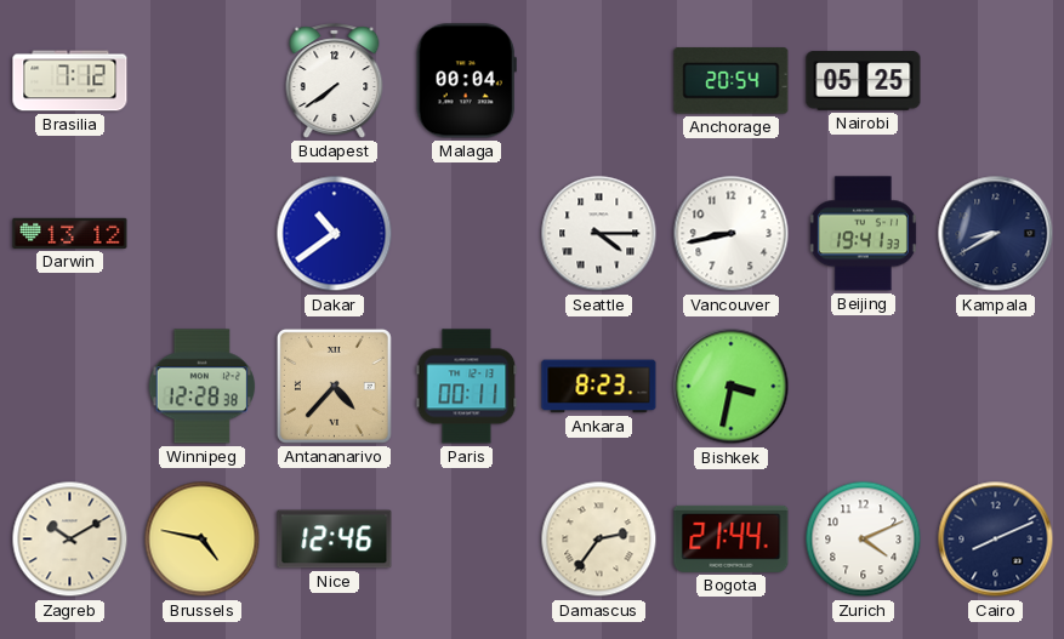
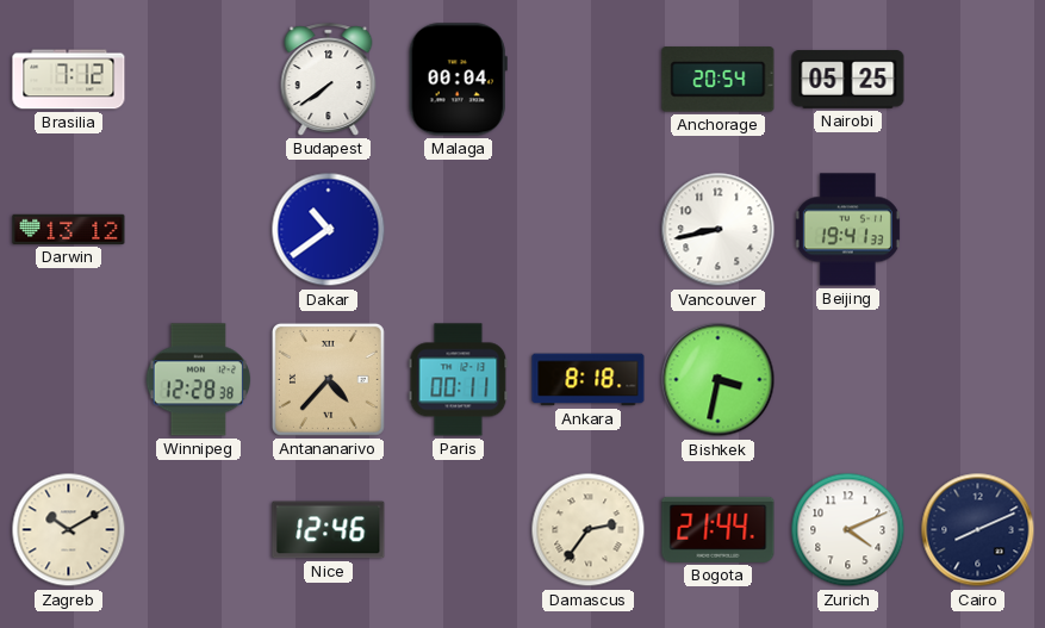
Seattle: 4:15 -> none
Kampala: 8:40 -> none
Ankara: 8:23 -> 8:18
Brussels: 4:47 -> none
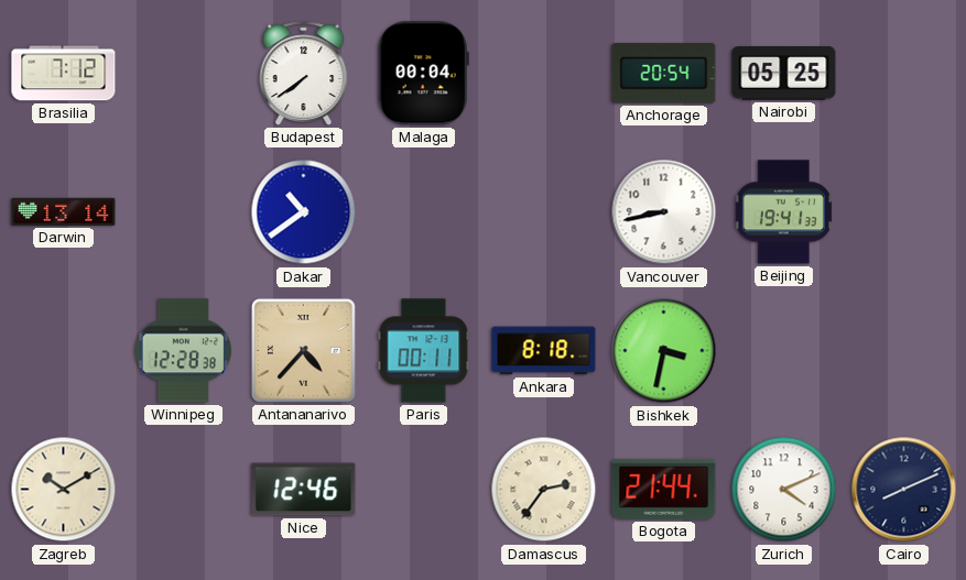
Darwin: 13:12 -> 13:14
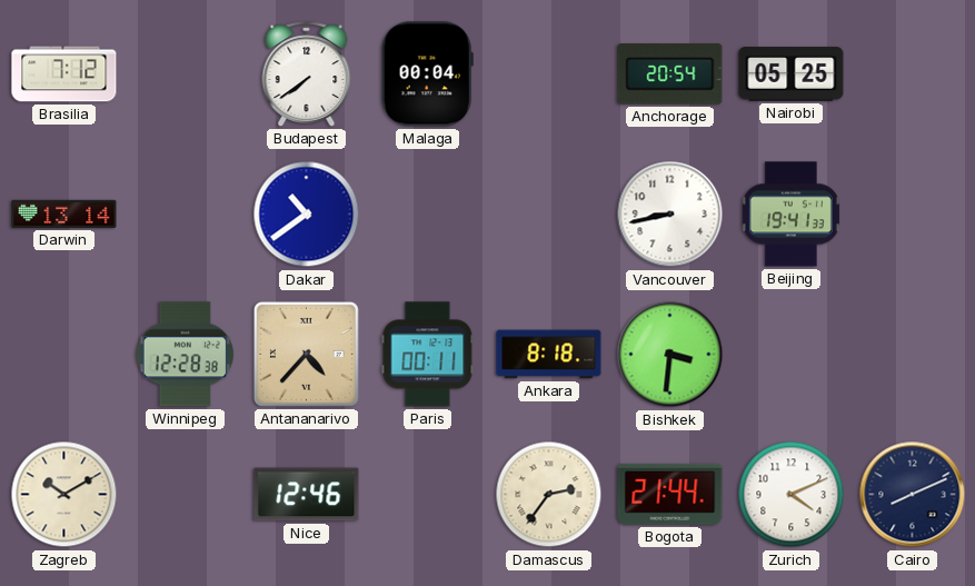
Bishkek: 3:32 -> 3:31
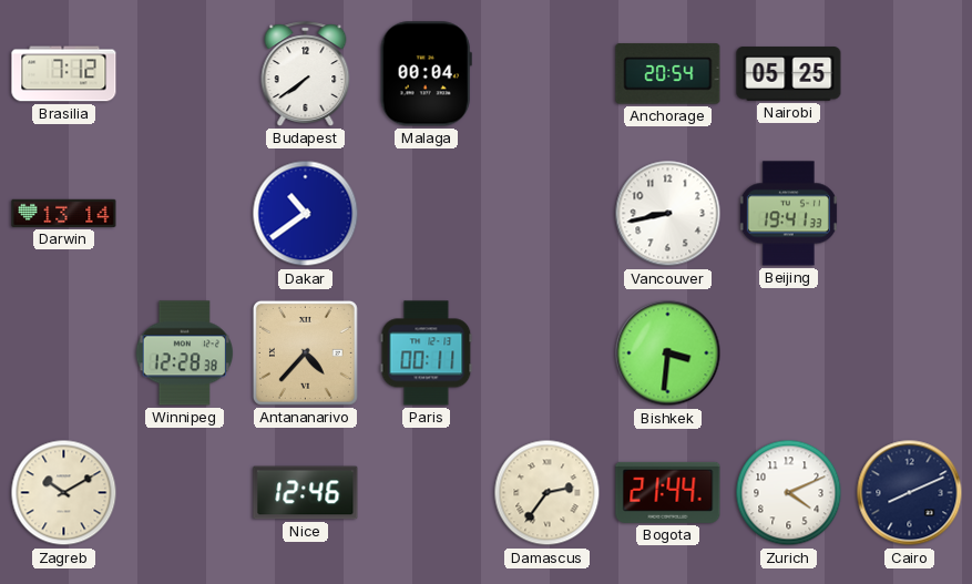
Ankara: 8:18 -> none
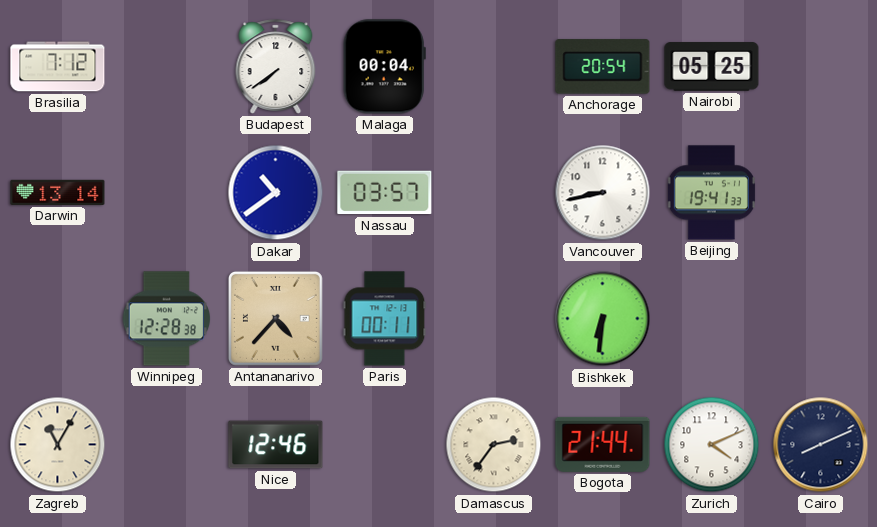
Nassau: none -> 03:57
Bishkek: 3:31 -> 6:31
Zagreb: 10:10 -> 11:05
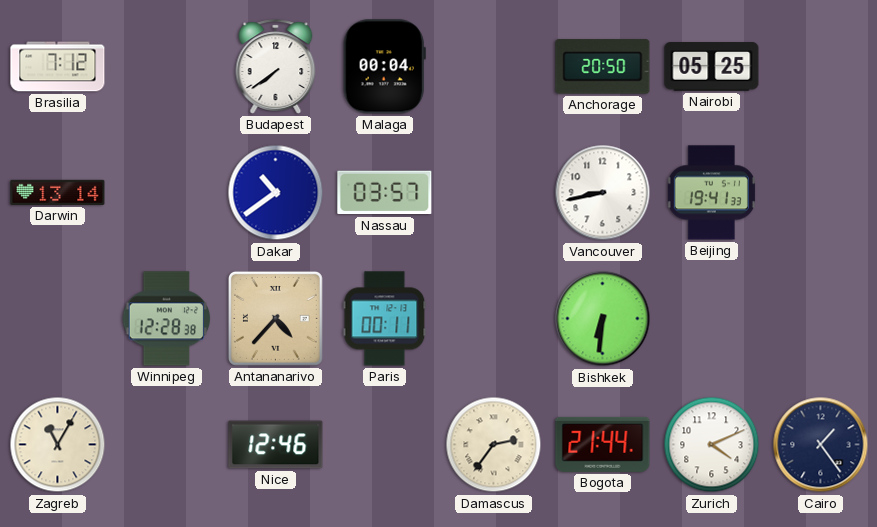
Anchorage: 20:54 -> 20:50
Cairo: 8:11 -> 1:24
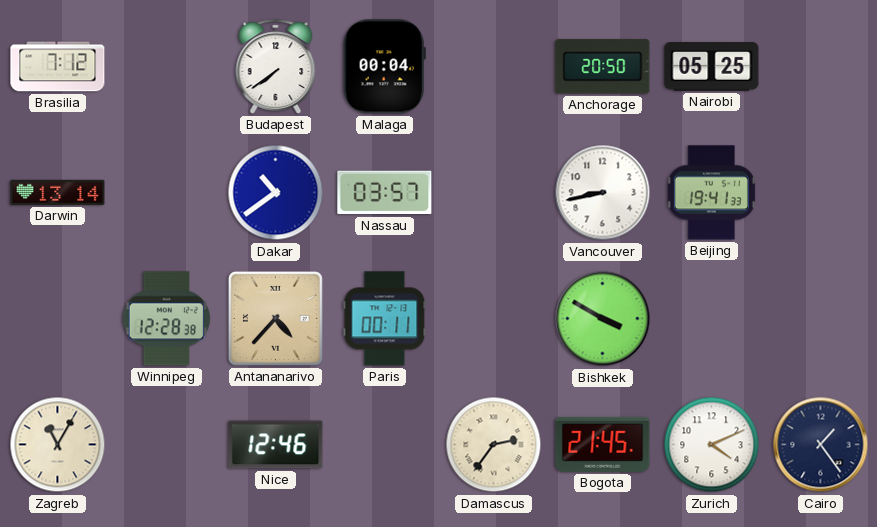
Bishkek: 6:31 -> 3:50
Bogota: 21:44 -> 21:45
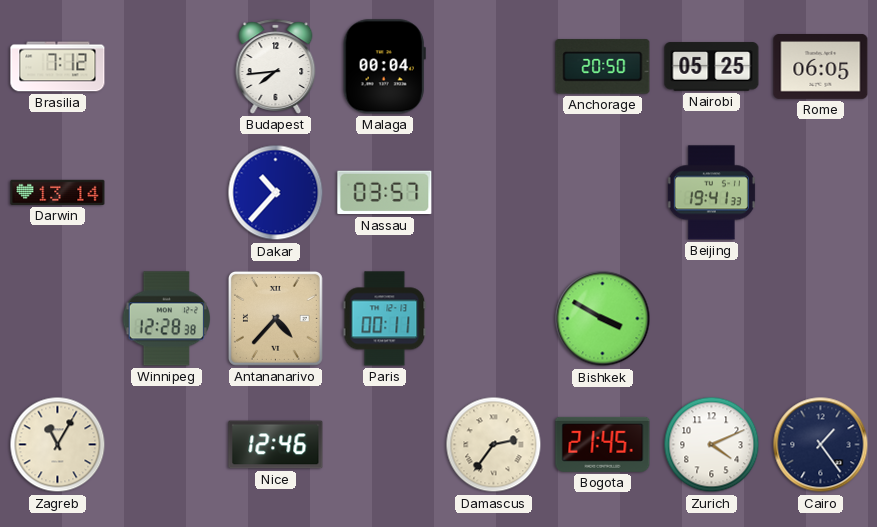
Budapest: 7:39 -> 7:44
Rome: none -> 06:05
Dakar: 10:39 -> 10:37
Vancouver: 8:43 -> none
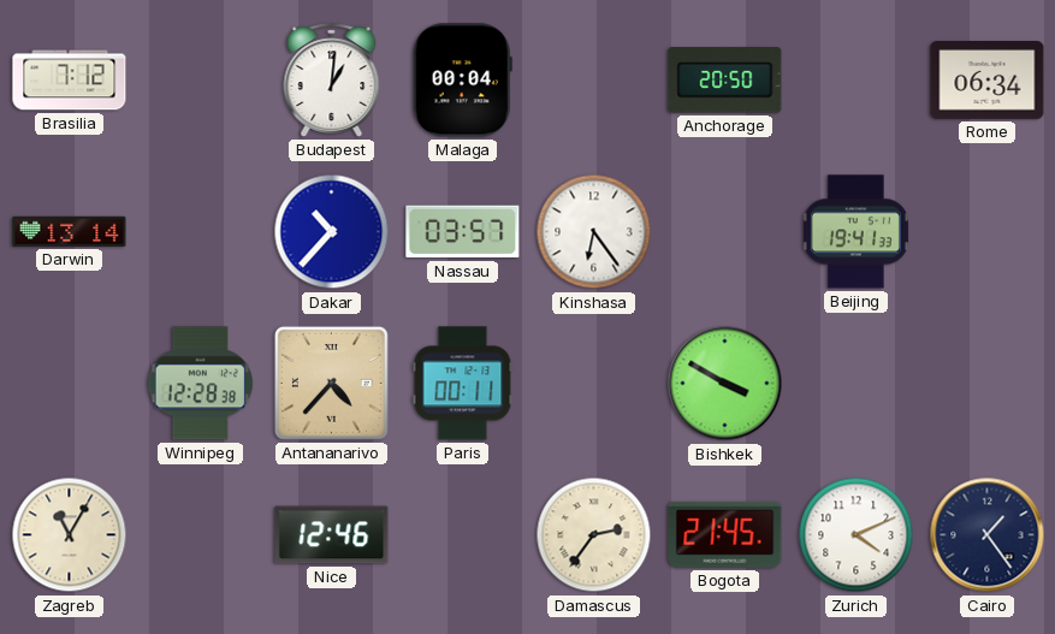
Budapest: 7:44 -> 1:01
Nairobi: 05:25 -> none
Rome: 06:05 -> 06:34
Kinshasa: none -> 6:24
